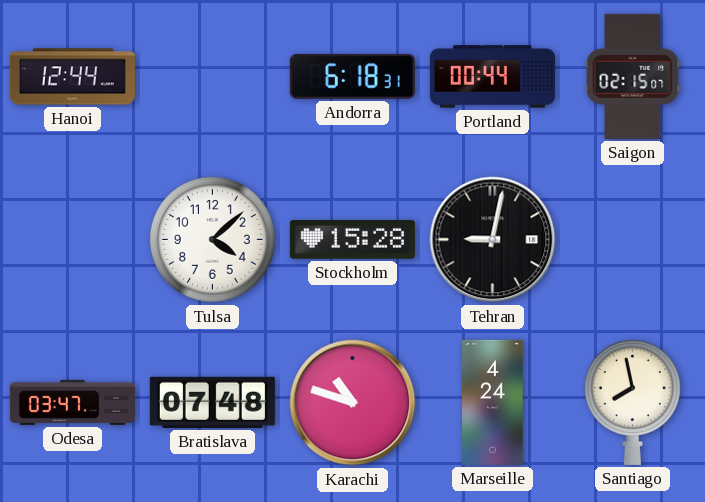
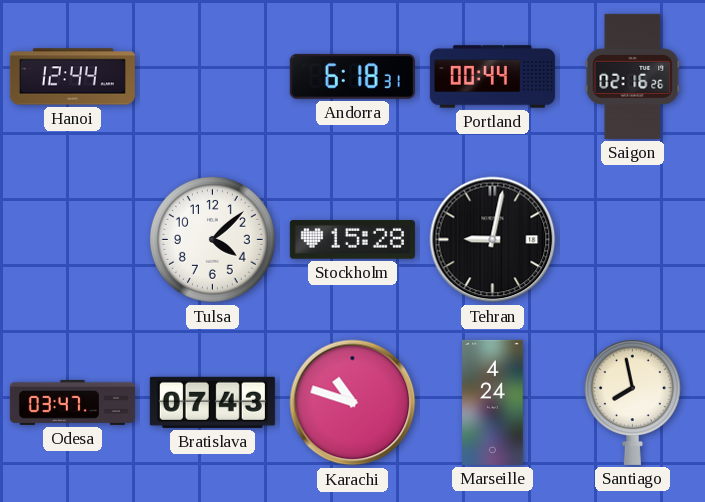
Saigon: 02:15 -> 02:16
Bratislava: 07:48 -> 07:43
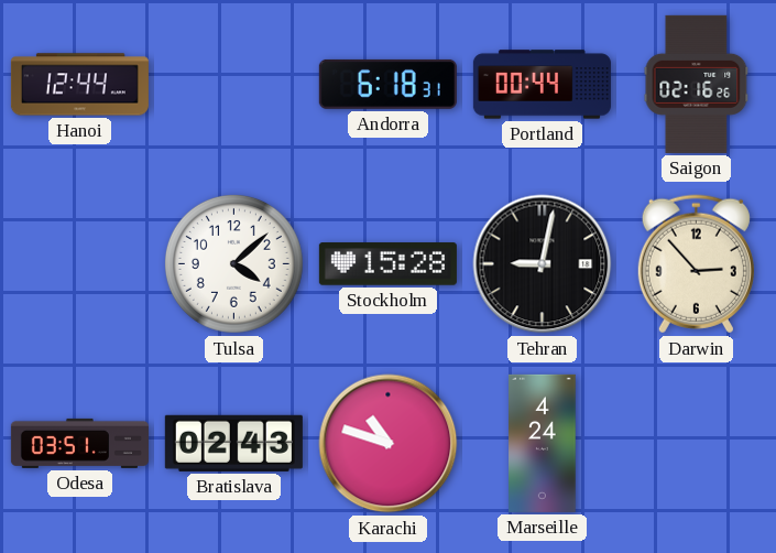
Darwin: none -> 2:53
Odesa: 03:47 -> 03:51
Bratislava: 07:43 -> 02:43
Santiago: 7:58 -> none
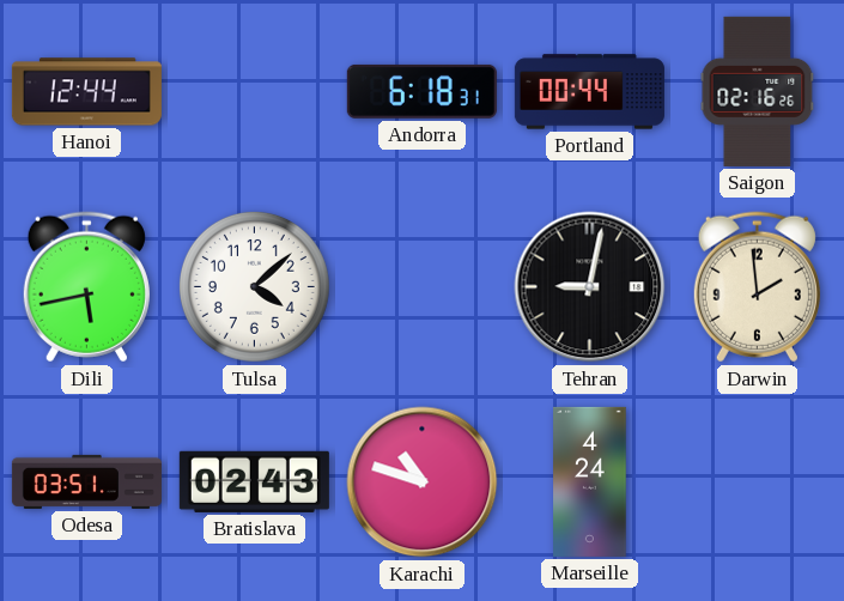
Dili: none -> 5:43
Stockholm: 15:28 -> none
Darwin: 2:53 -> 1:59
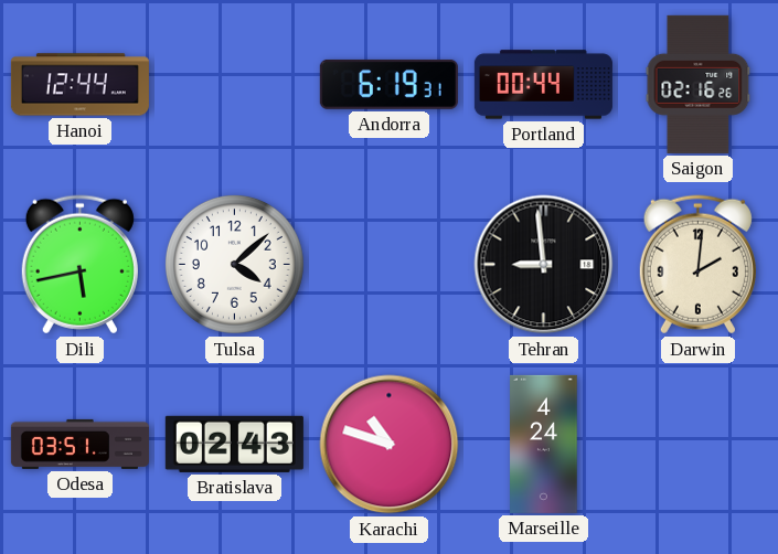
Andorra: 6:18 -> 6:19
Tehran: 9:02 -> 8:59
Darwin: 1:59 -> 2:01
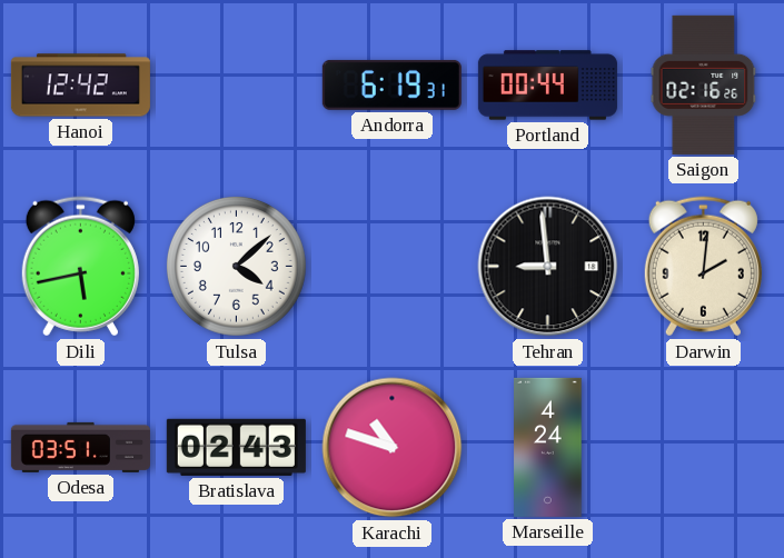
Hanoi: 12:44 -> 12:42
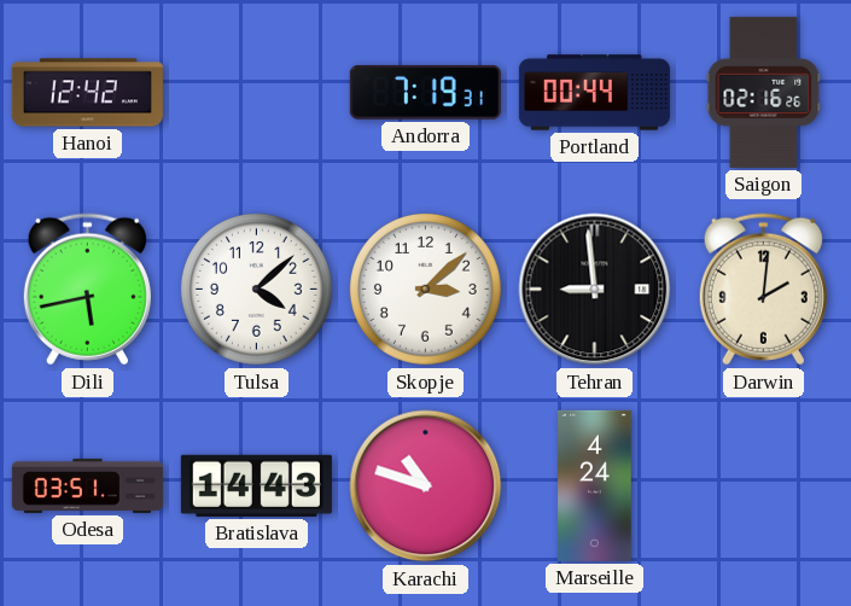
Andorra: 6:19 -> 7:19
Skopje: none -> 3:08
Bratislava: 02:43 -> 14:43
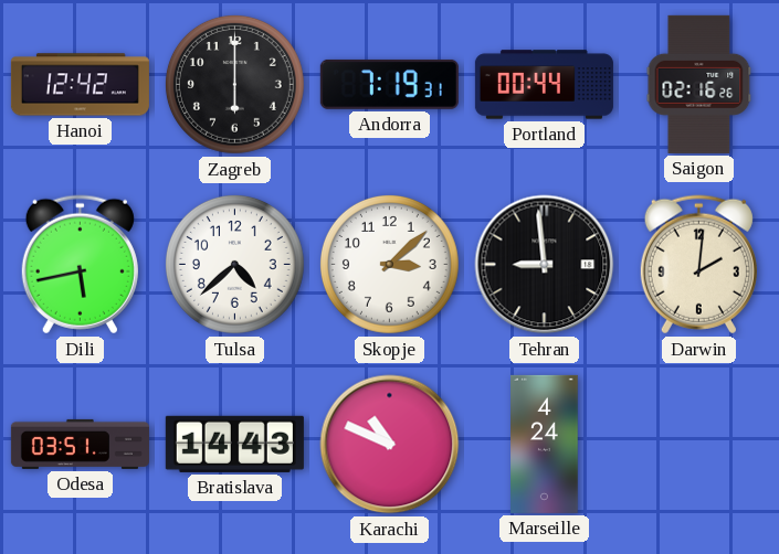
Zagreb: none -> 6:00
Tulsa: 4:08 -> 4:38
Karachi: 10:48 -> 10:49
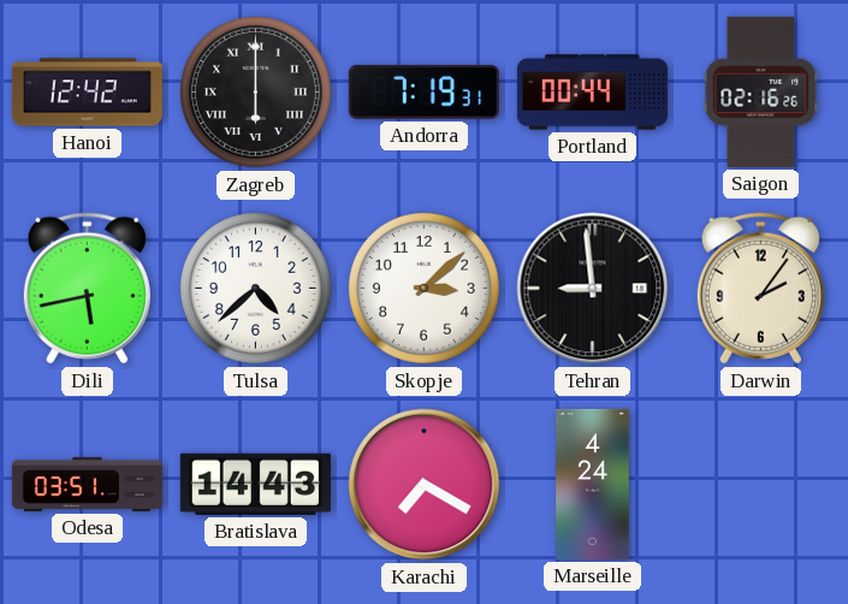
Zagreb numerals: Arabic -> Roman
Darwin: 2:01 -> 2:06
Karachi: 10:49 -> 7:20
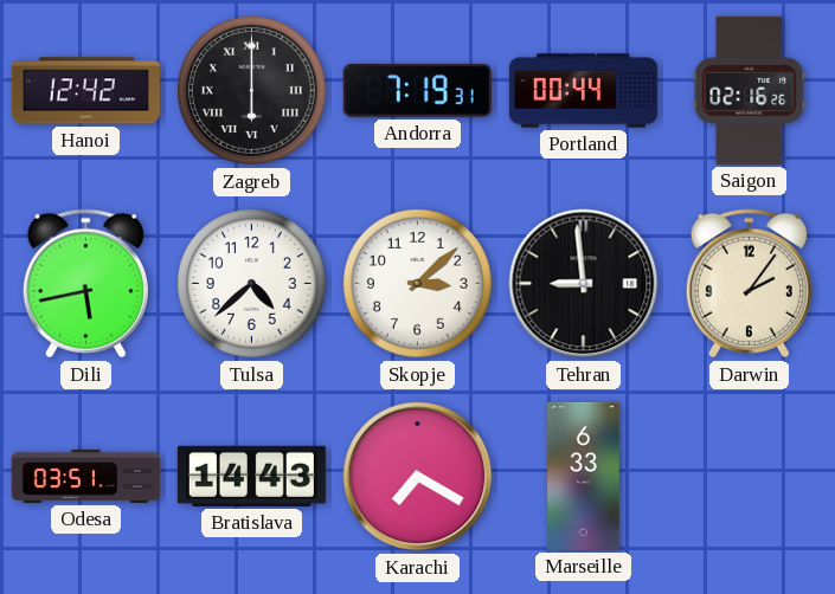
Marseille: 4:24 -> 6:33
